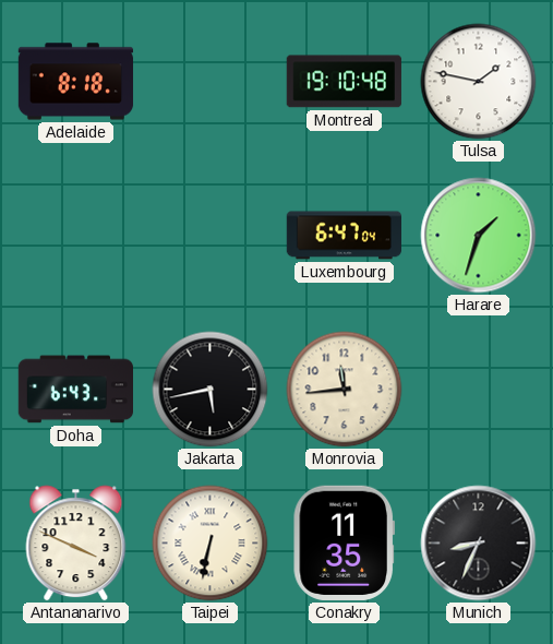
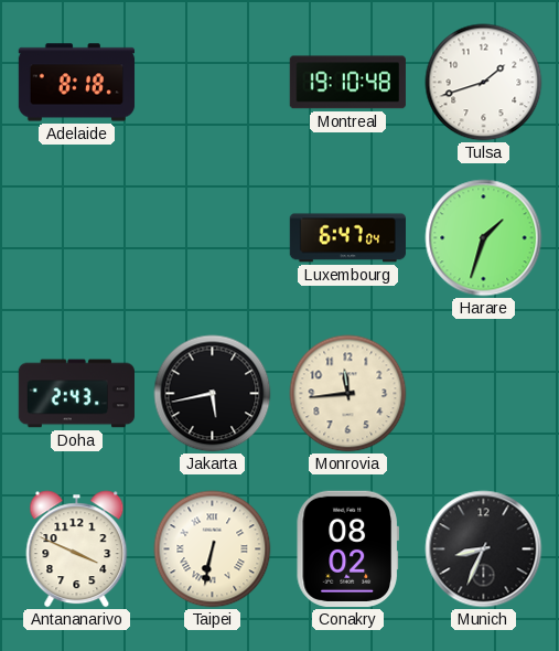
Tulsa: 1:47 -> 1:42
Doha: 6:43 -> 2:43
Conakry: 11:35 -> 08:02
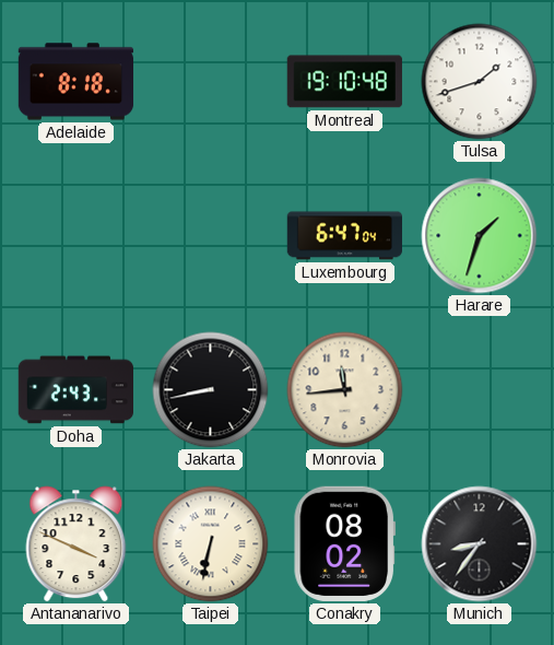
Jakarta: 5:43 -> 8:43
Munich: 8:34 -> 8:36
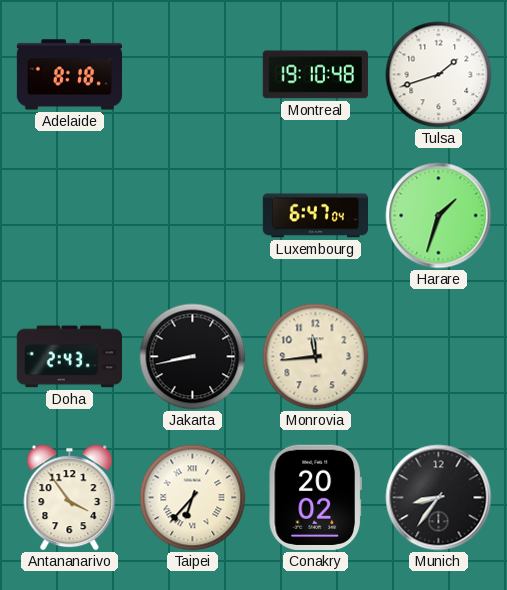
Antananarivo: 3:49 -> 3:54
Taipei: 6:32 -> 6:37
Conakry: 08:02 -> 20:02
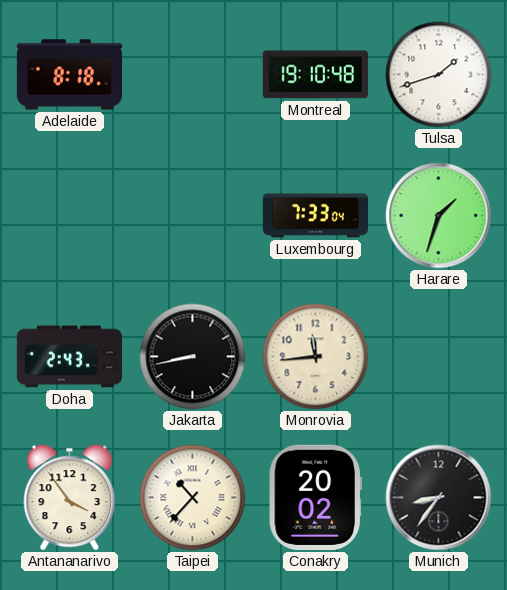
Luxembourg: 6:47 -> 7:33
Taipei: 6:37 -> 10:37
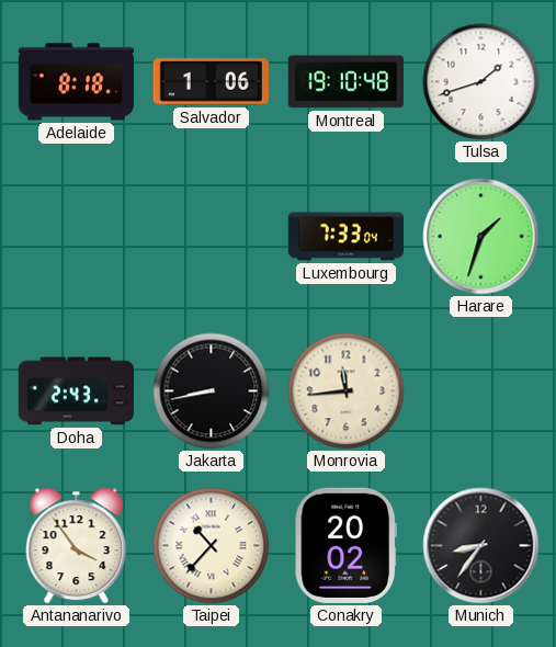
Salvador: none -> 1:06
